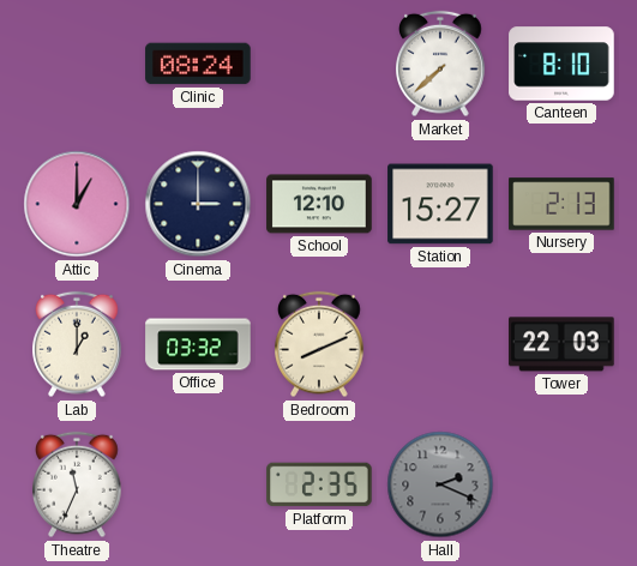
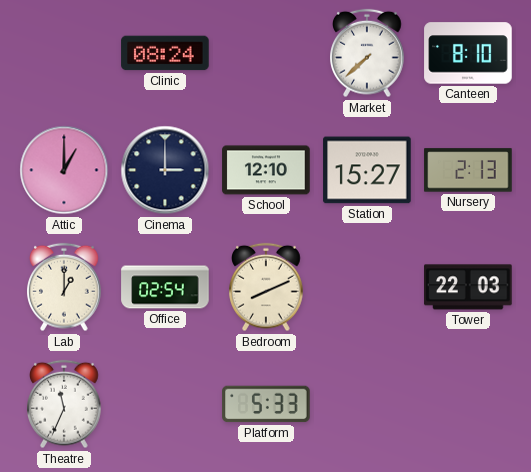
Office: 03:32 -> 02:54
Platform: 2:35 -> 5:33
Hall: 2:19 -> none
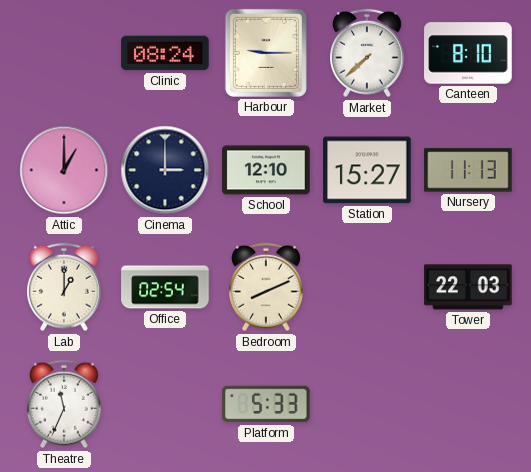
Harbour: none -> 9:15
Nursery: 2:13 -> 11:13
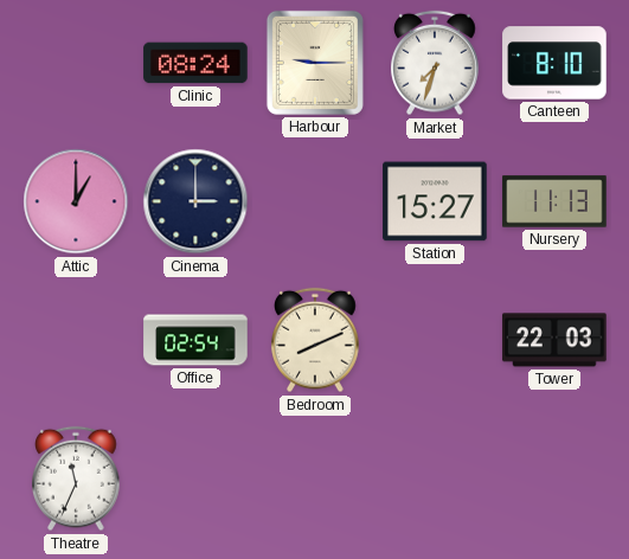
Market: 7:38 -> 7:33
School: 12:10 -> none
Lab: 1:00 -> none
Platform: 5:33 -> none
